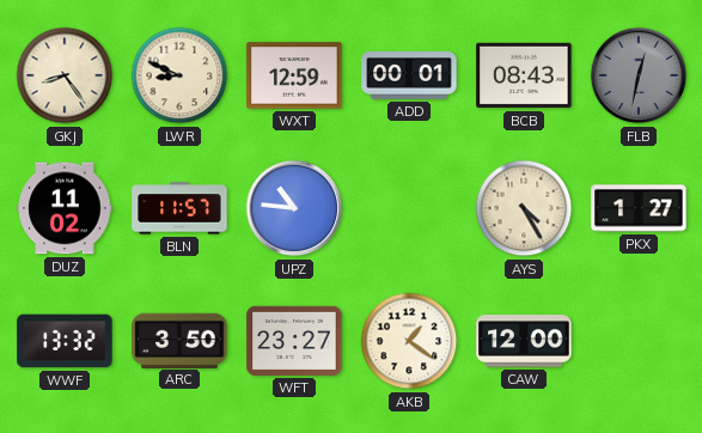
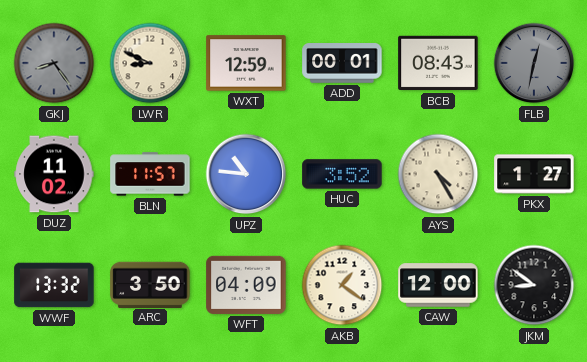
GKJ dial: cream -> grey
HUC: none -> 3:52
WFT: 23:27 -> 04:09
JKM: none -> 8:51
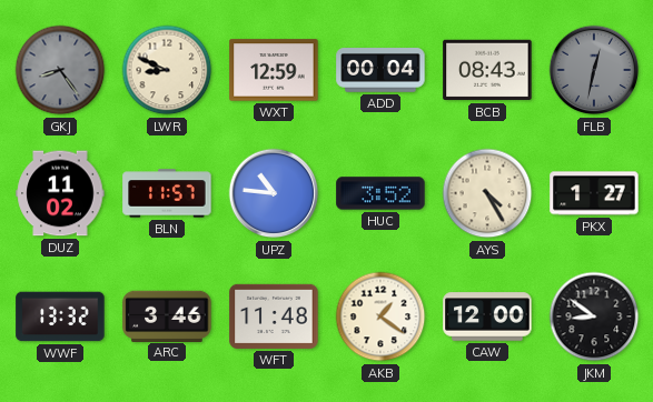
ADD: 00:01 -> 00:04
ARC: 3:50 -> 3:46
WFT: 04:09 -> 11:48
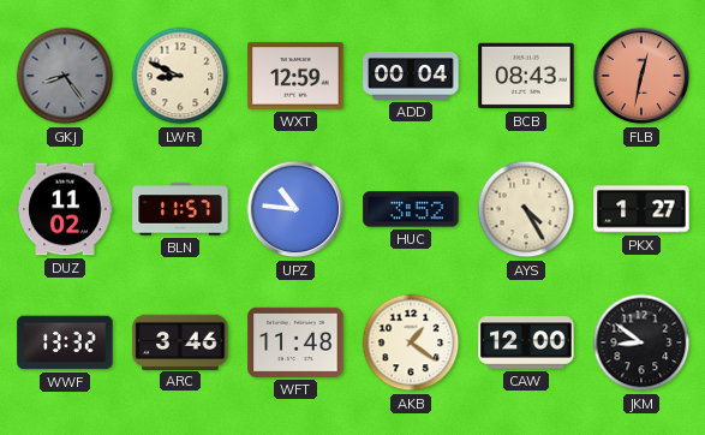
FLB dial: grey -> salmon
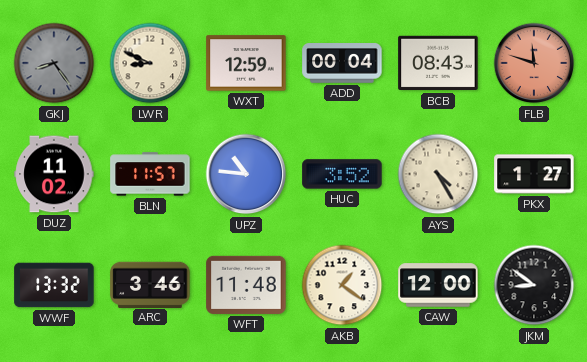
FLB: 12:32 -> 11:48
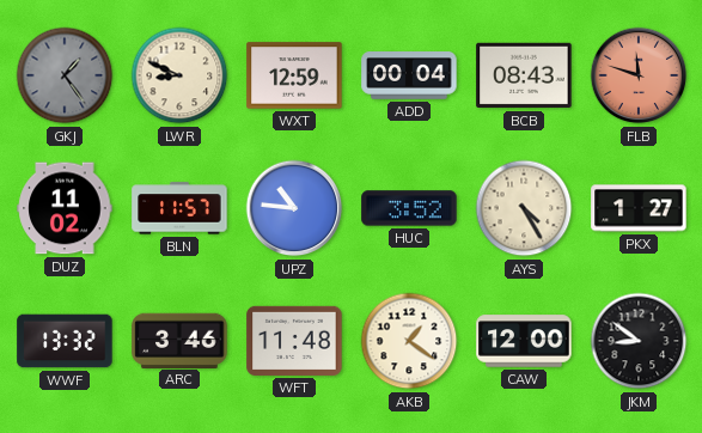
GKJ: 8:24 -> 1:24
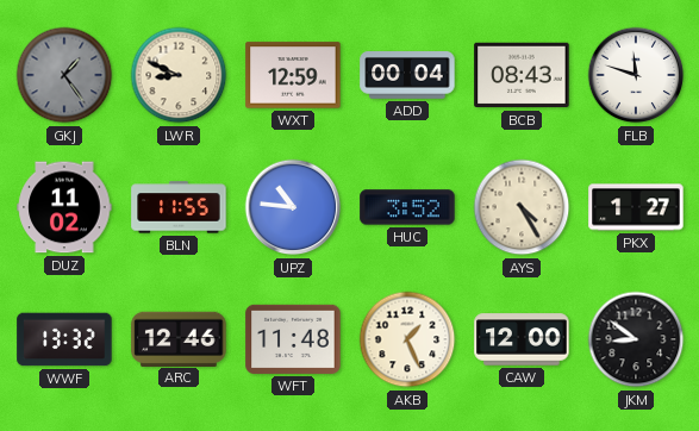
FLB dial: salmon -> white
BLN: 11:57 -> 11:55
ARC: 3:46 -> 12:46
AKB: 1:21 -> 1:26
